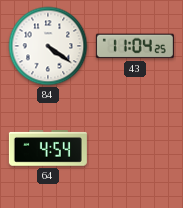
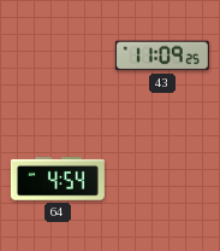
84: 4:21 -> none
43: 11:04 -> 11:09
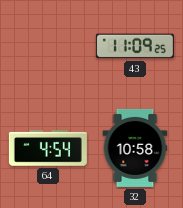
32: none -> 10:58
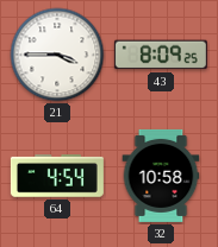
21: none -> 3:45
43: 11:09 -> 8:09
